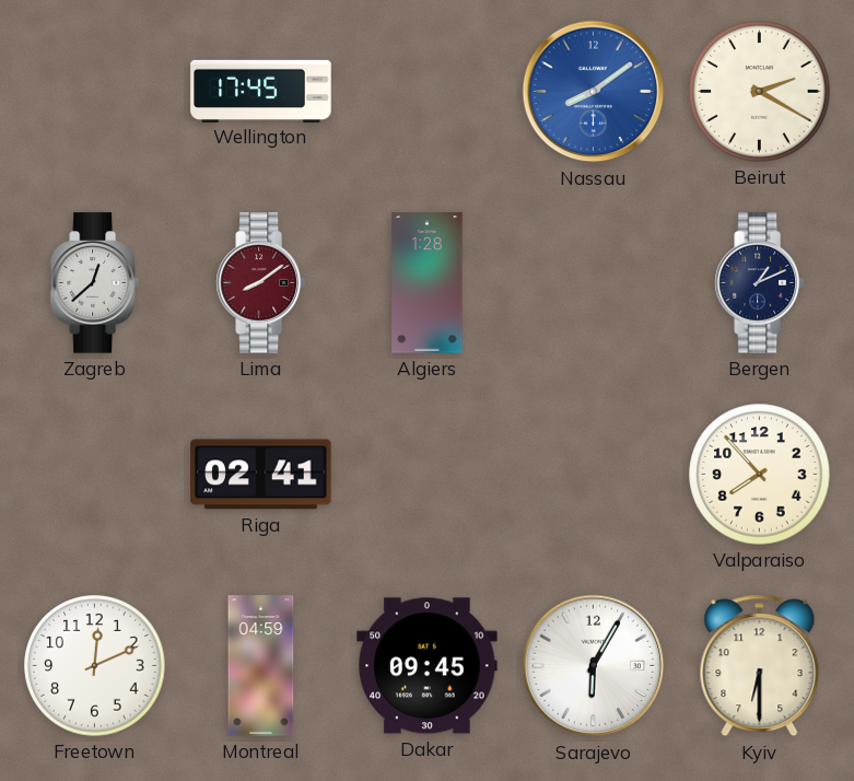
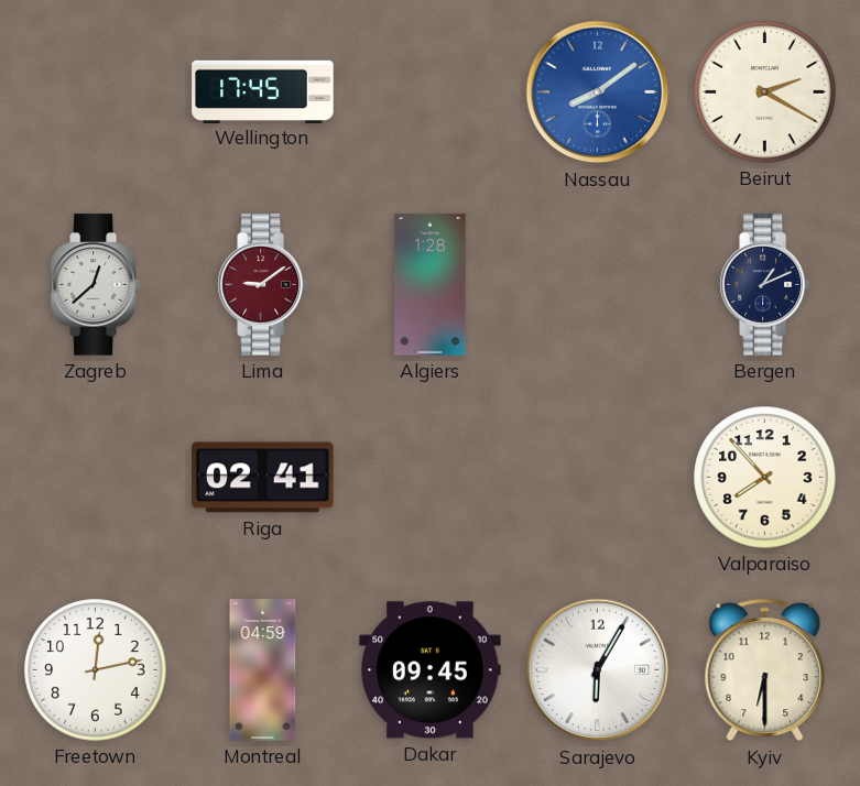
Lima: 8:09 -> 9:09
Freetown: 12:11 -> 12:13
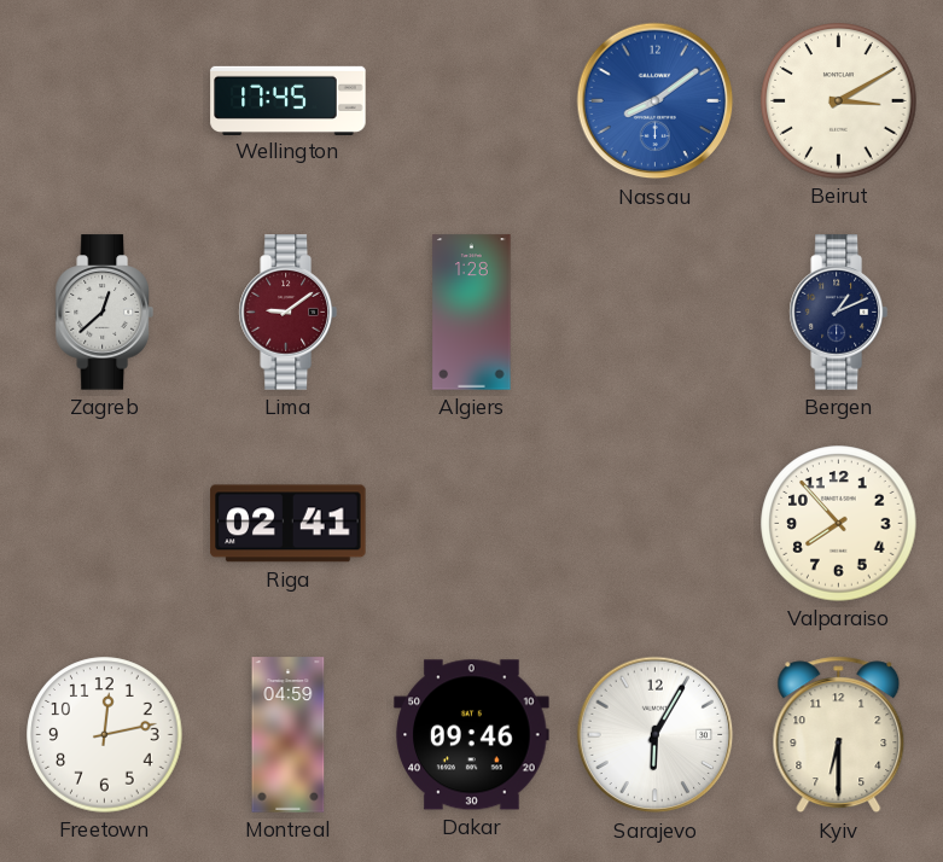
Beirut: 2:20 -> 3:10
Dakar: 09:45 -> 09:46
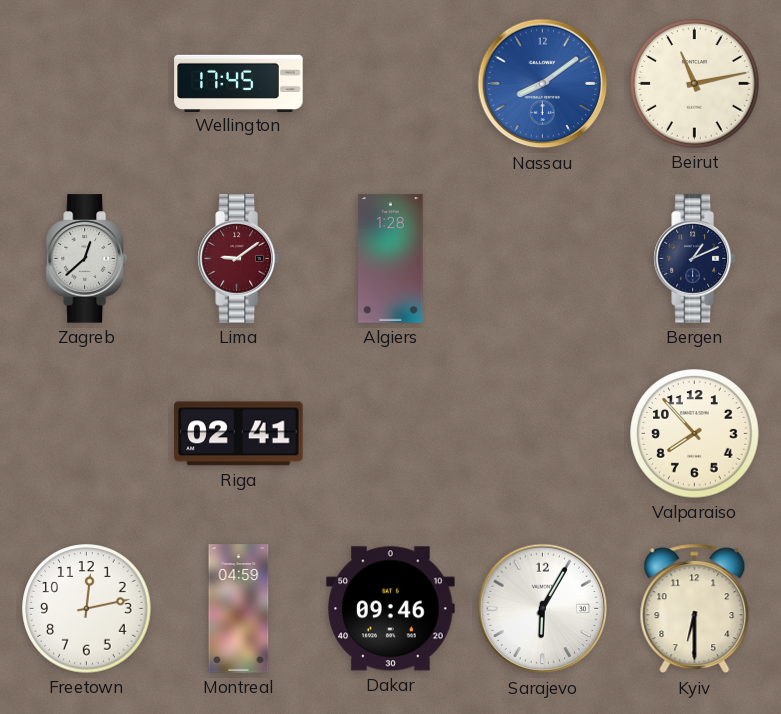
Beirut: 3:10 -> 11:13
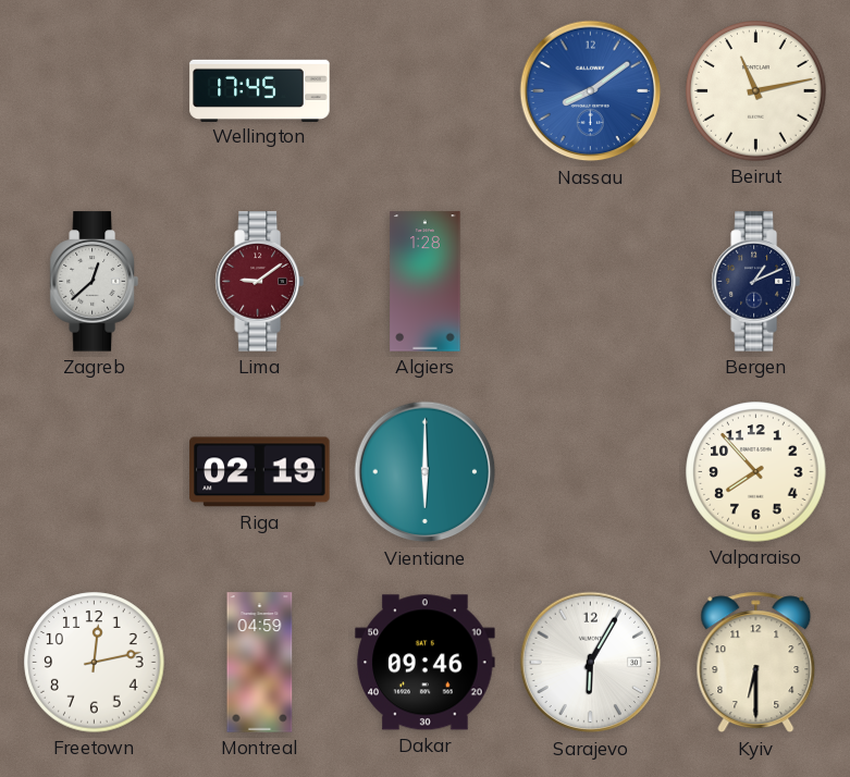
Riga: 02:41 -> 02:19
Vientiane: none -> 6:00
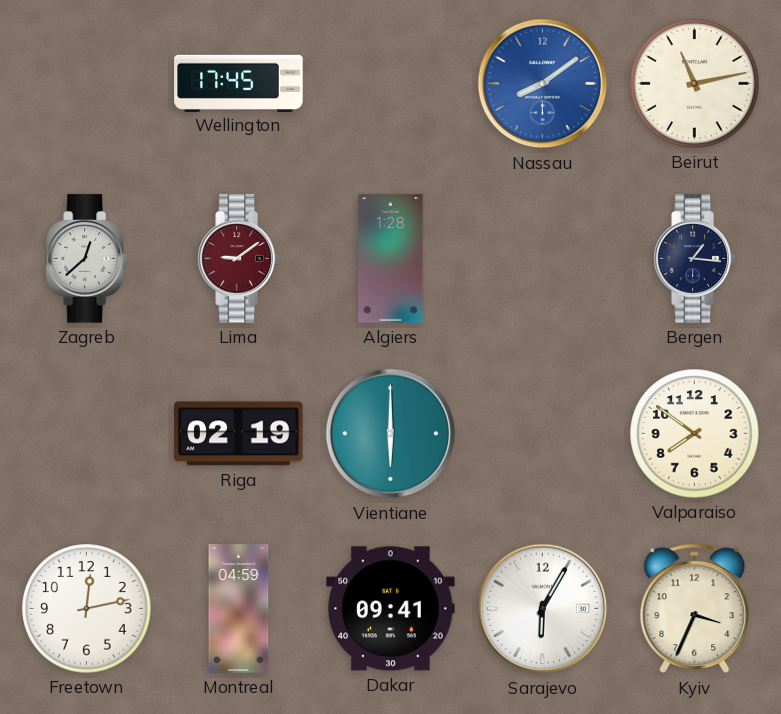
Bergen: 1:11 -> 1:16
Valparaiso: 7:53 -> 7:51
Dakar: 09:46 -> 09:41
Kyiv: 6:30 -> 3:34
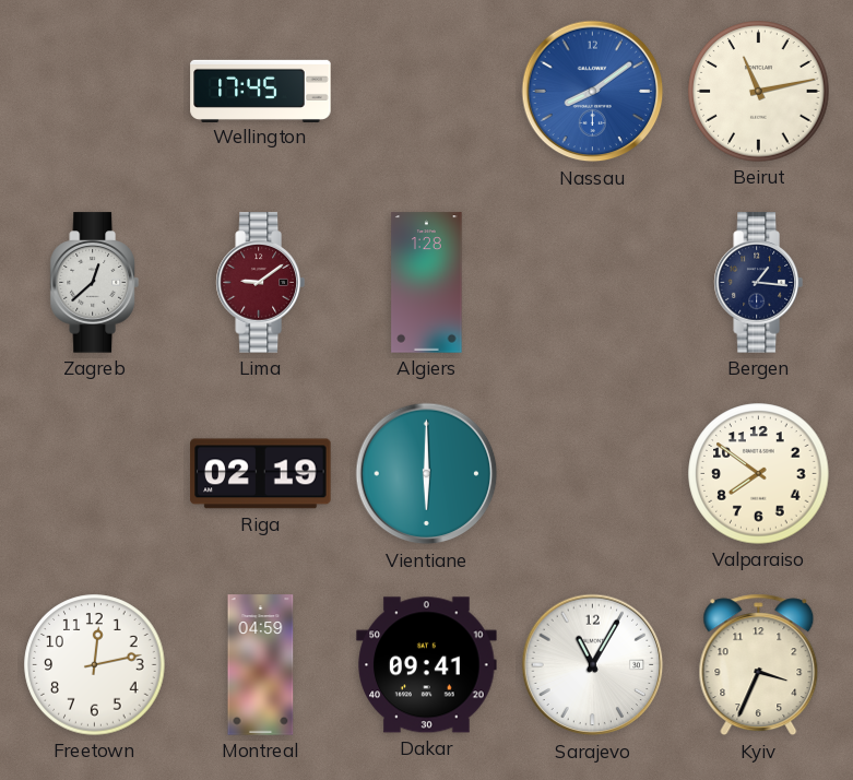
Sarajevo: 6:05 -> 11:05
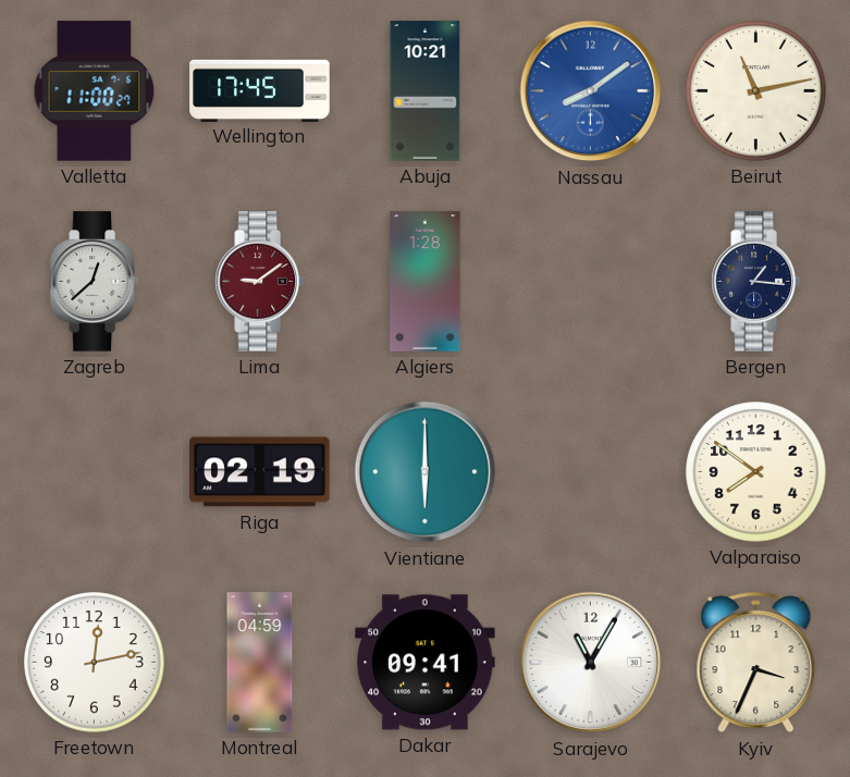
Valletta: none -> 11:00
Abuja: none -> 10:21
